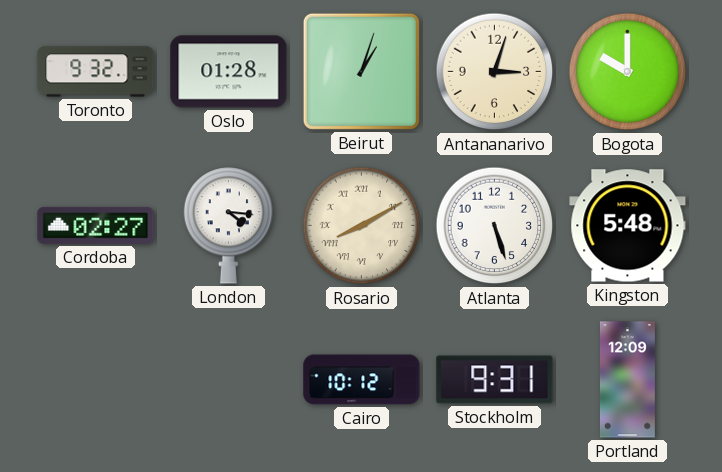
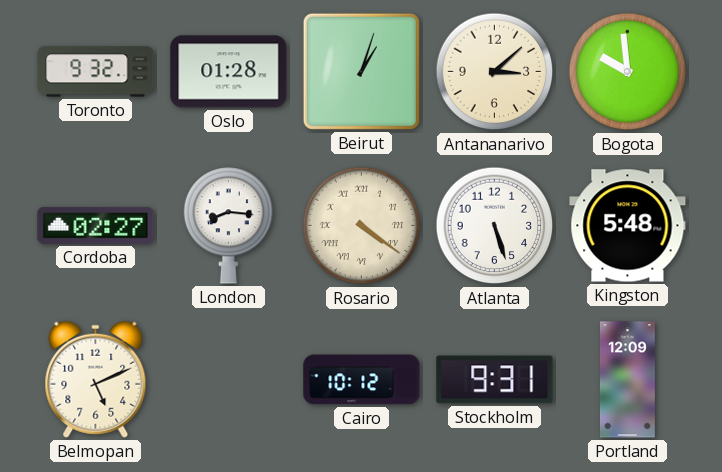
Antananarivo: 3:03 -> 3:08
Bogota: 10:00 -> 9:59
London: 4:16 -> 8:16
Rosario: 8:10 -> 4:21
Belmopan: none -> 5:11
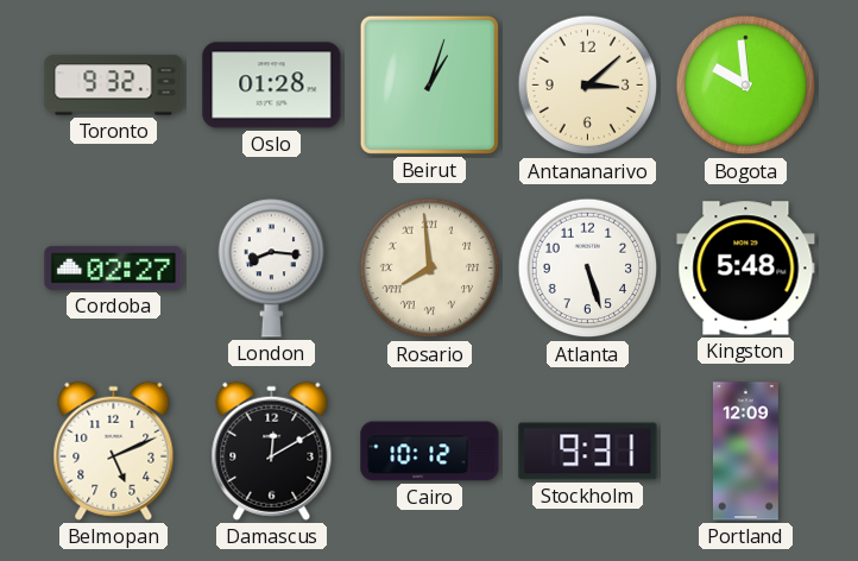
Rosario: 4:21 -> 7:59
Damascus: none -> 12:10
